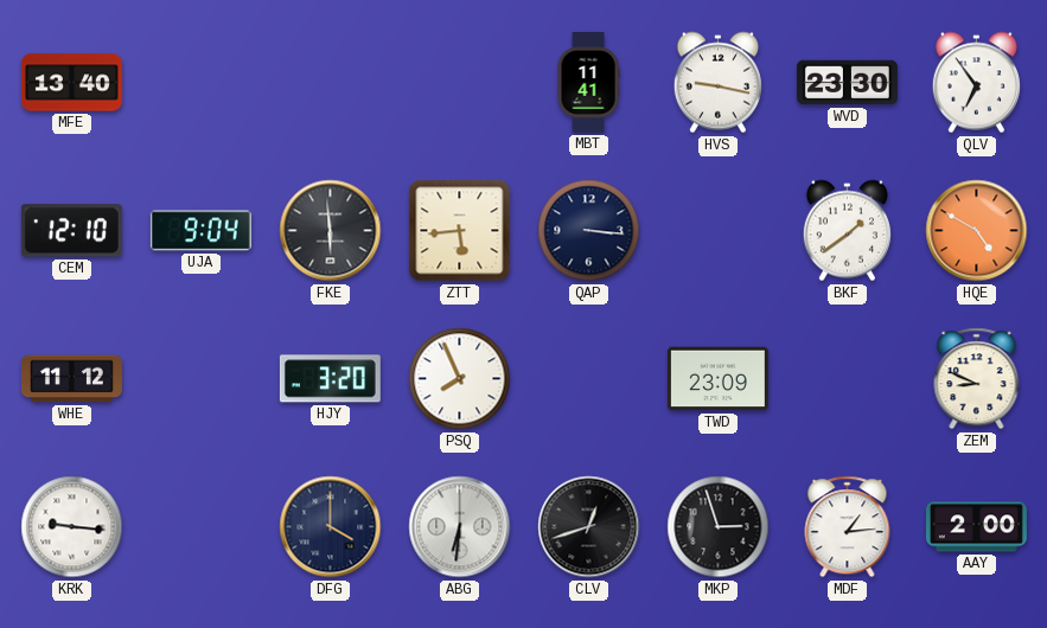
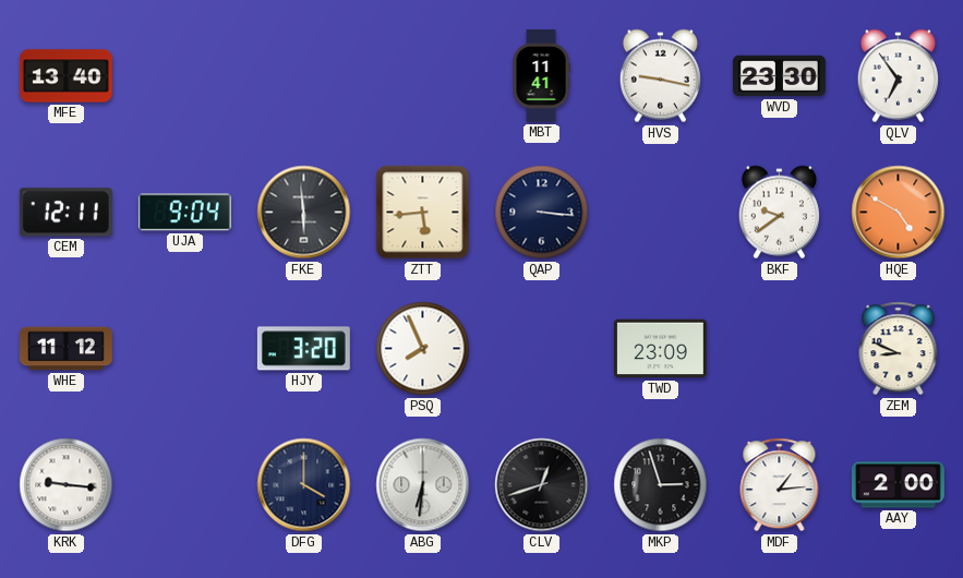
CEM: 12:10 -> 12:11
BKF: 1:39 -> 9:39
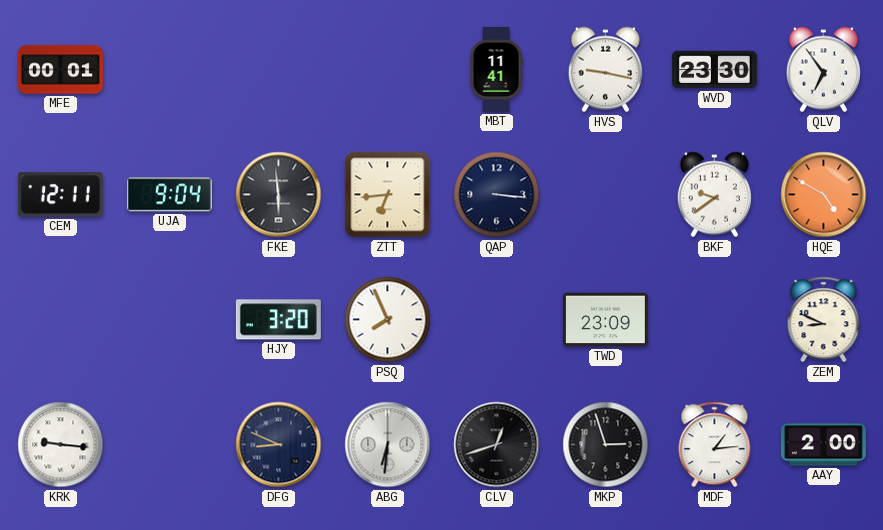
MFE: 13:40 -> 00:01
ZTT: 5:44 -> 6:44
WHE: 11:12 -> none
DFG: 4:00 -> 8:49
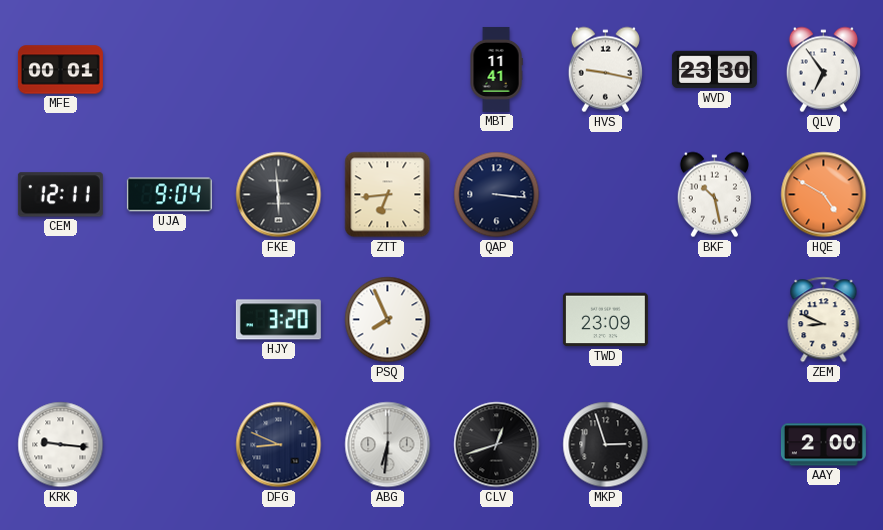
BKF: 9:39 -> 10:28
MDF: 1:14 -> none
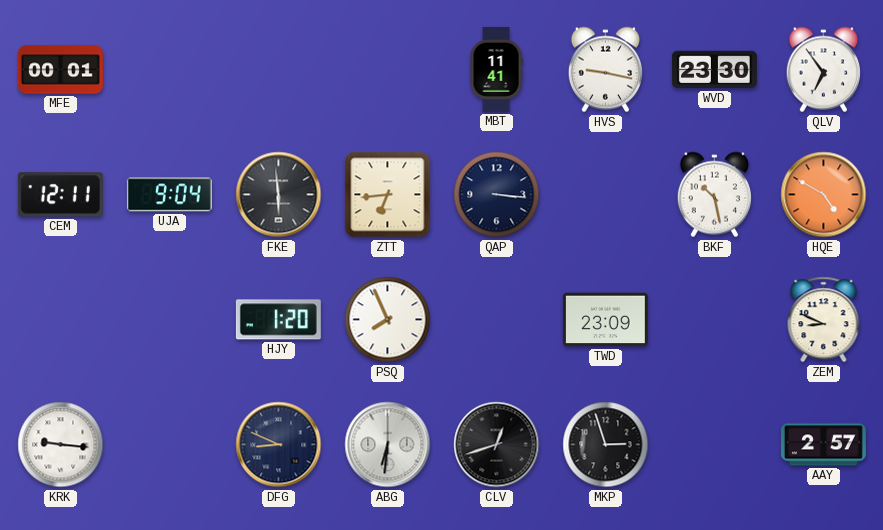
HJY: 3:20 -> 1:20
AAY: 2:00 -> 2:57
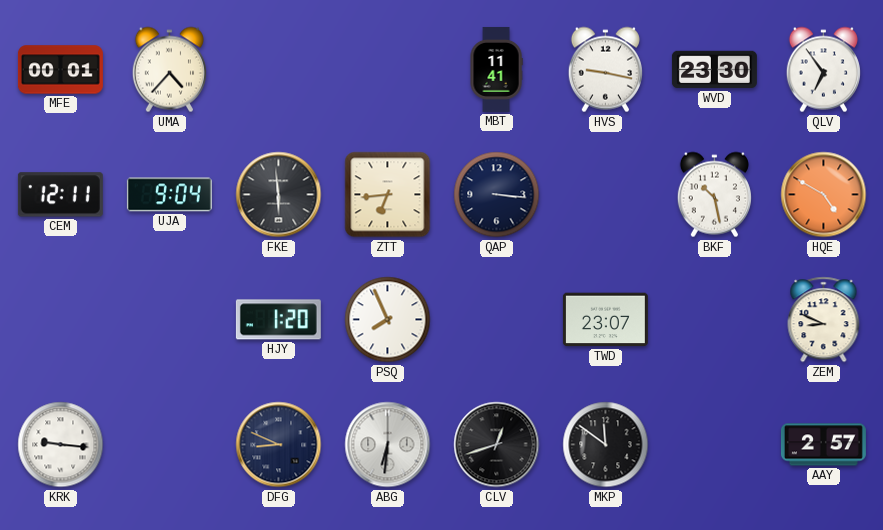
UMA: none -> 4:37
TWD: 23:09 -> 23:07
MKP: 2:57 -> 11:51
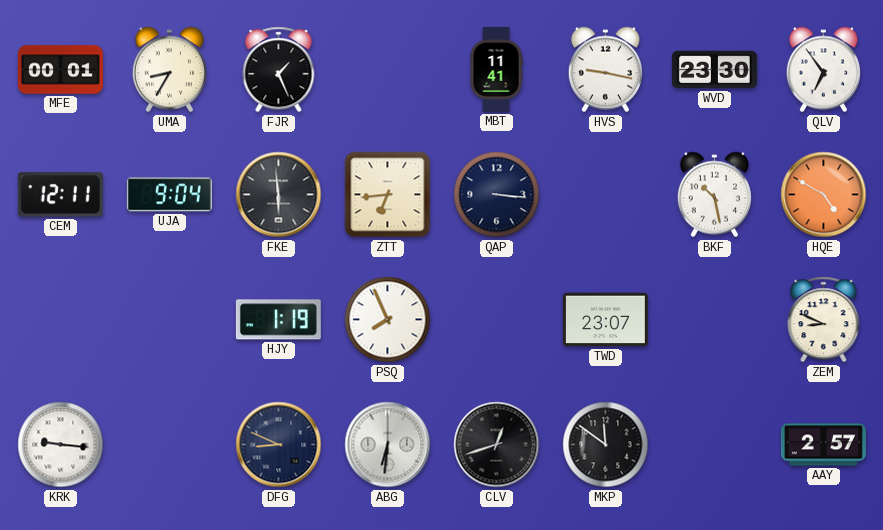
UMA: 4:37 -> 8:35
FJR: none -> 1:26
HJY: 1:20 -> 1:19
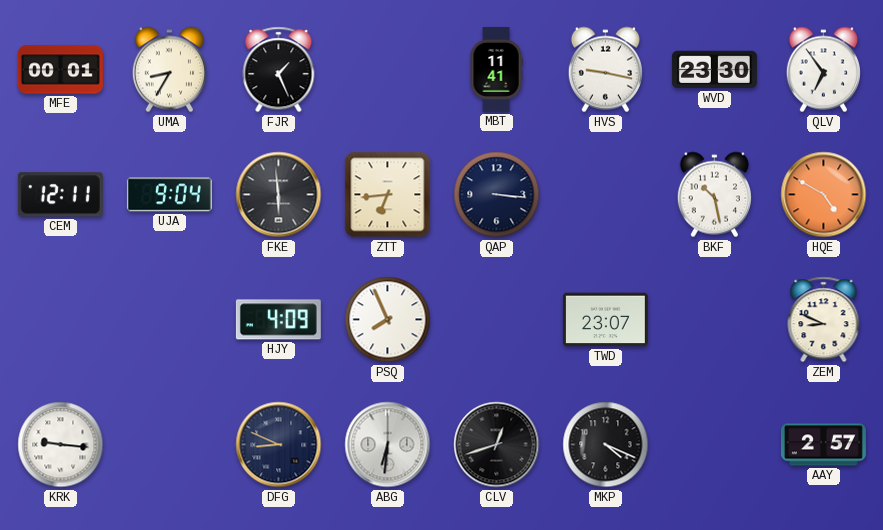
HJY: 1:19 -> 4:09
MKP: 11:51 -> 4:19
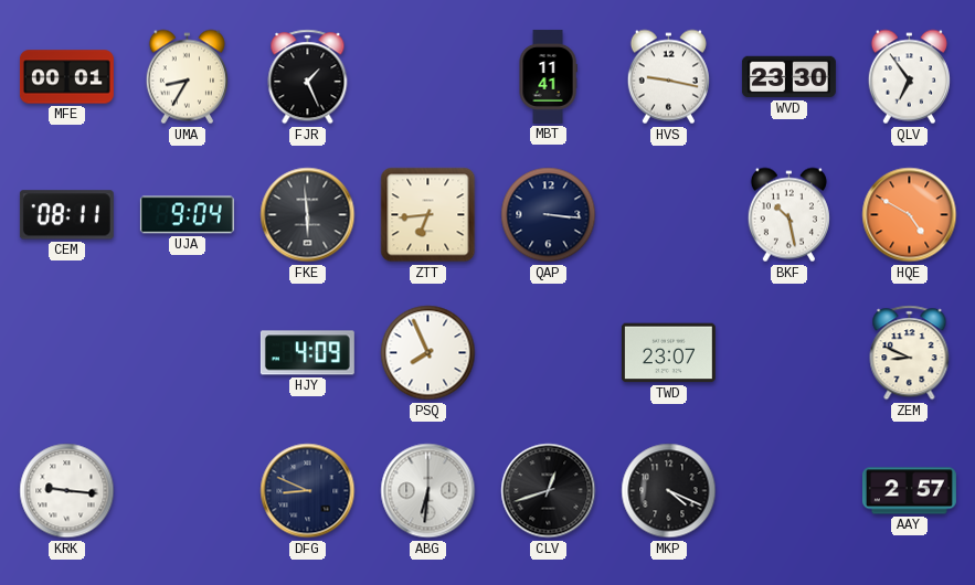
CEM: 12:11 -> 08:11
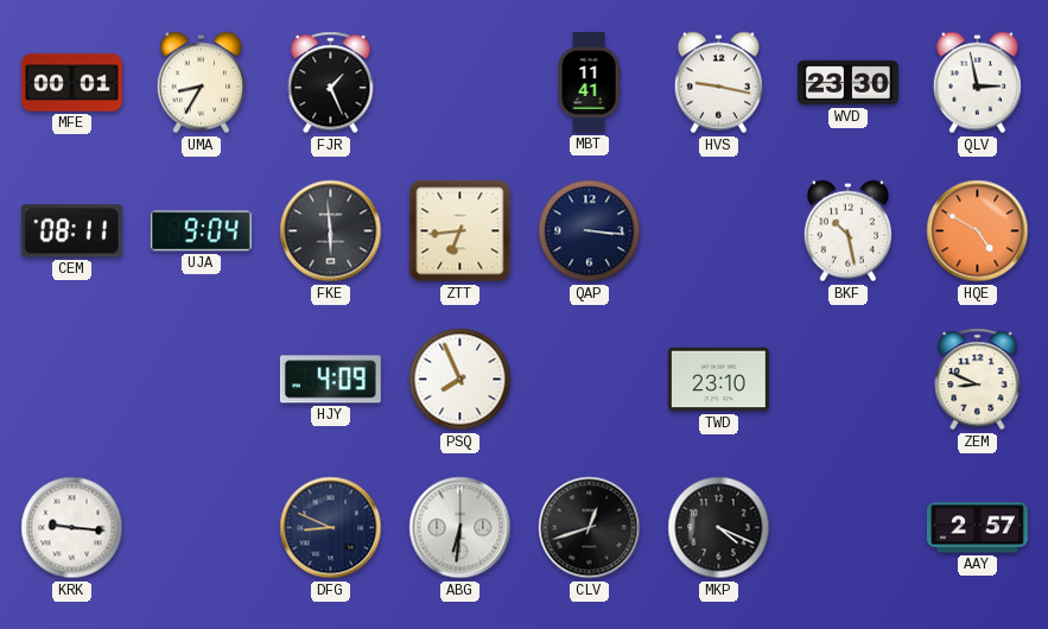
QLV: 6:54 -> 2:58
TWD: 23:07 -> 23:10
